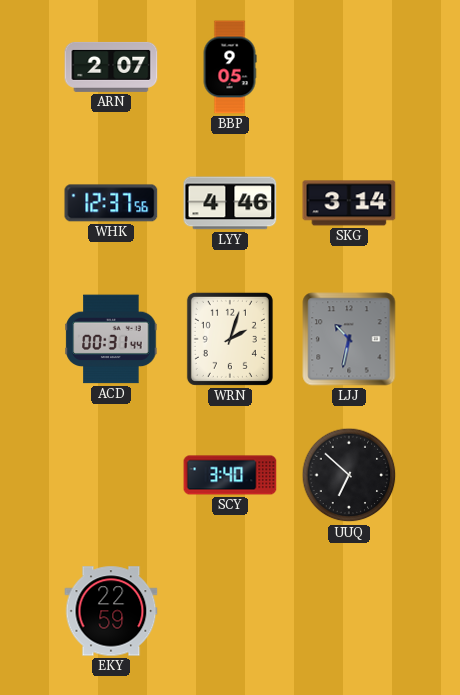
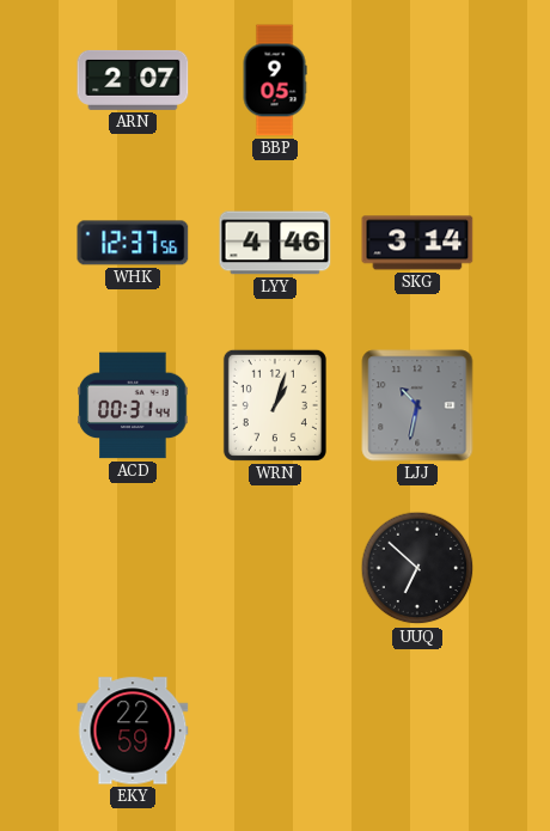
WRN: 2:03 -> 1:03
SCY: 3:40 -> none
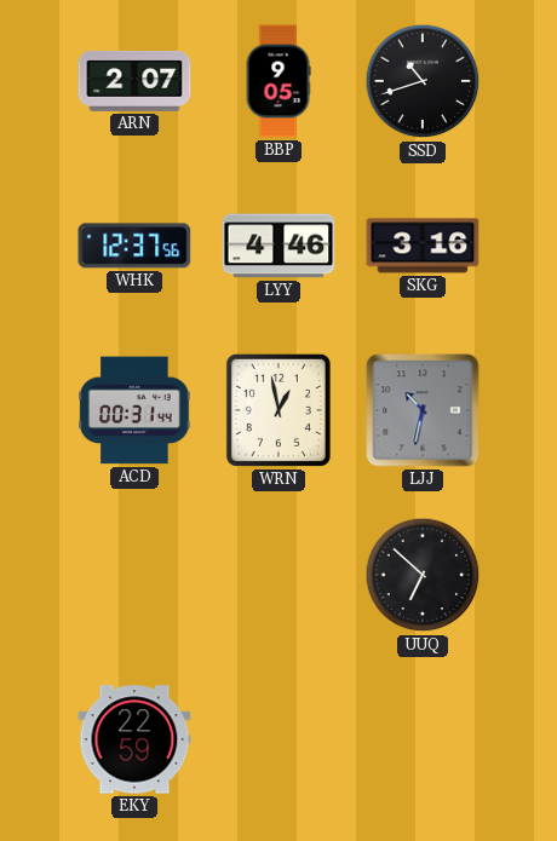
SSD: none -> 10:42
SKG: 3:14 -> 3:16
WRN: 1:03 -> 12:58
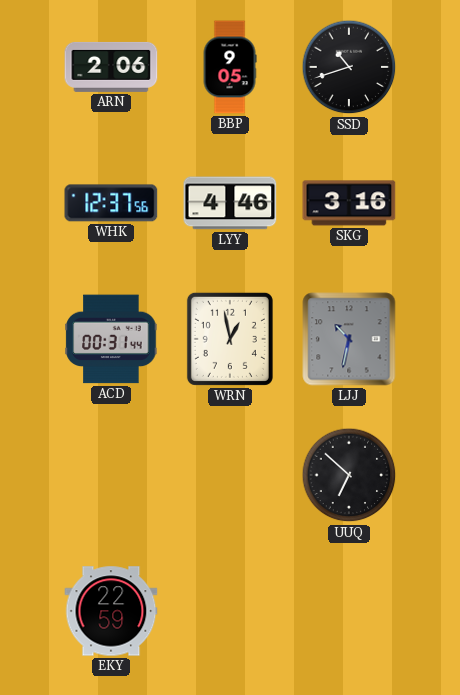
ARN: 2:07 -> 2:06
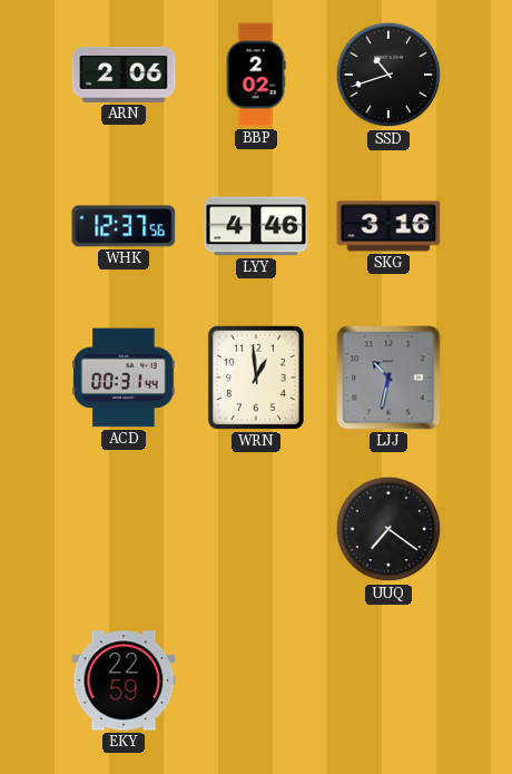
BBP: 9:05 -> 2:02
WRN: 12:58 -> 12:59
UUQ: 6:52 -> 7:21
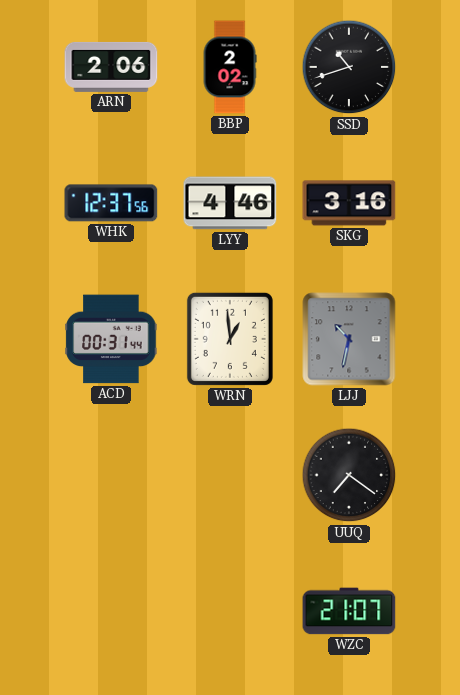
EKY: 22:59 -> none
WZC: none -> 21:07
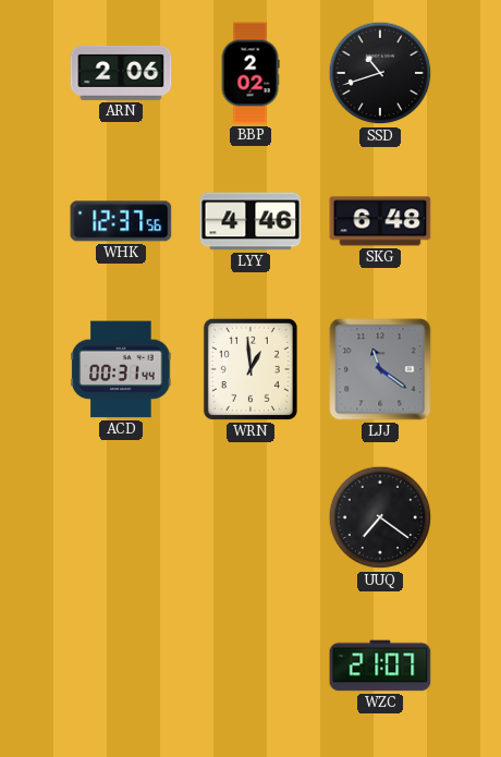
SKG: 3:16 -> 6:48
LJJ: 10:32 -> 11:21
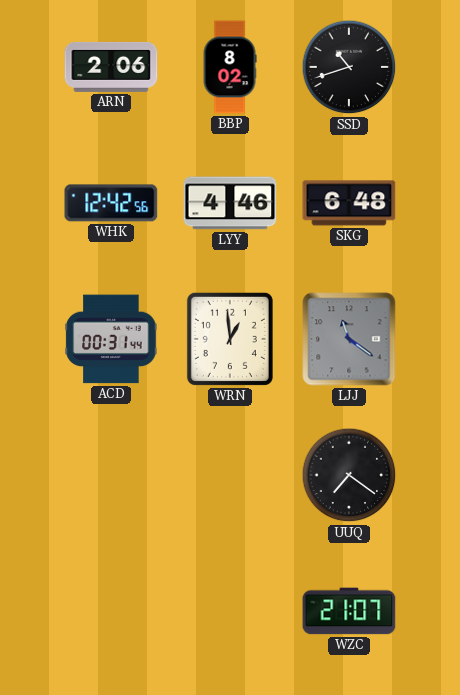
BBP: 2:02 -> 8:02
WHK: 12:37 -> 12:42
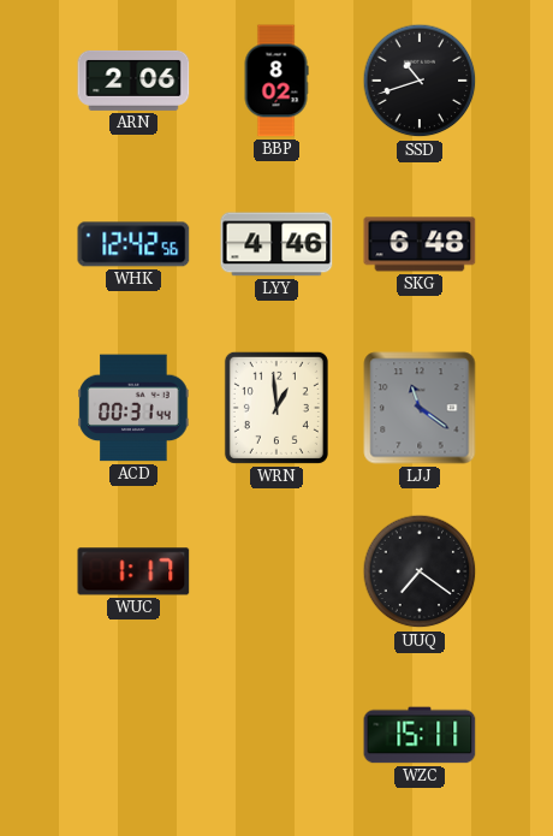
WUC: none -> 1:17
WZC: 21:07 -> 15:11
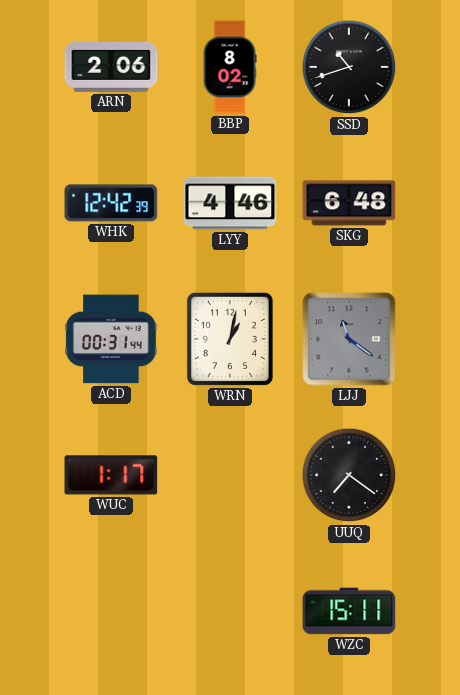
WHK: 12:42:56 -> 12:42:39
WRN: 12:59 -> 1:02
